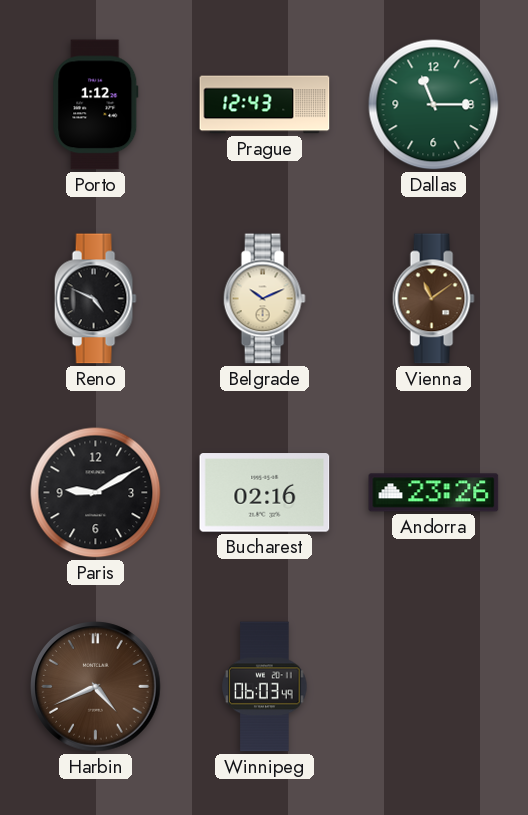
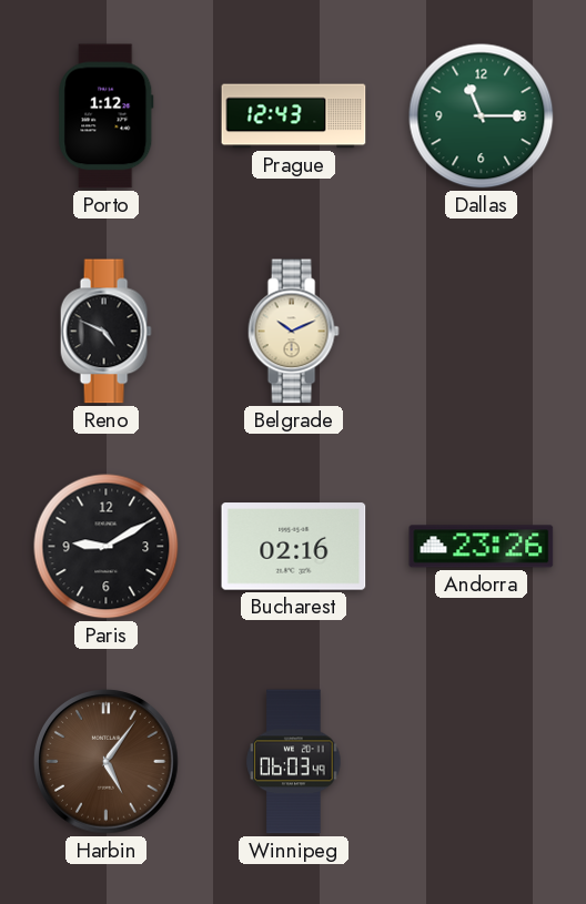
Vienna: 11:09 -> none
Harbin: 4:41 -> 5:06
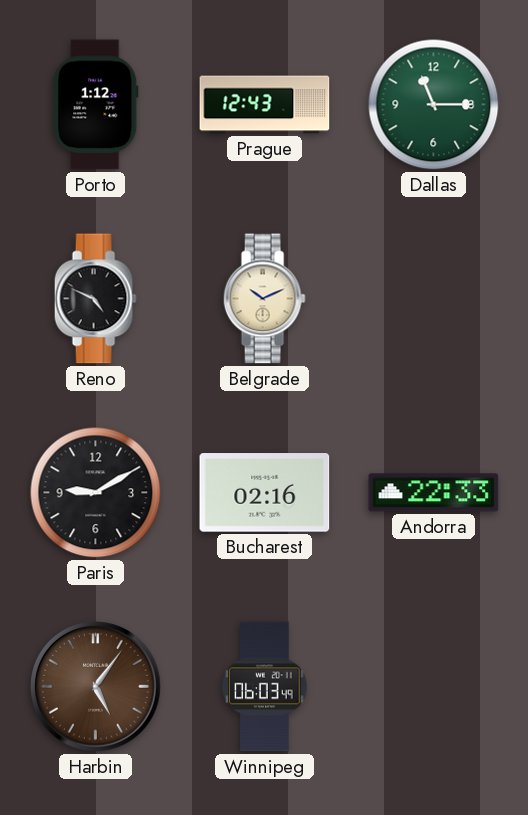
Andorra: 23:26 -> 22:33
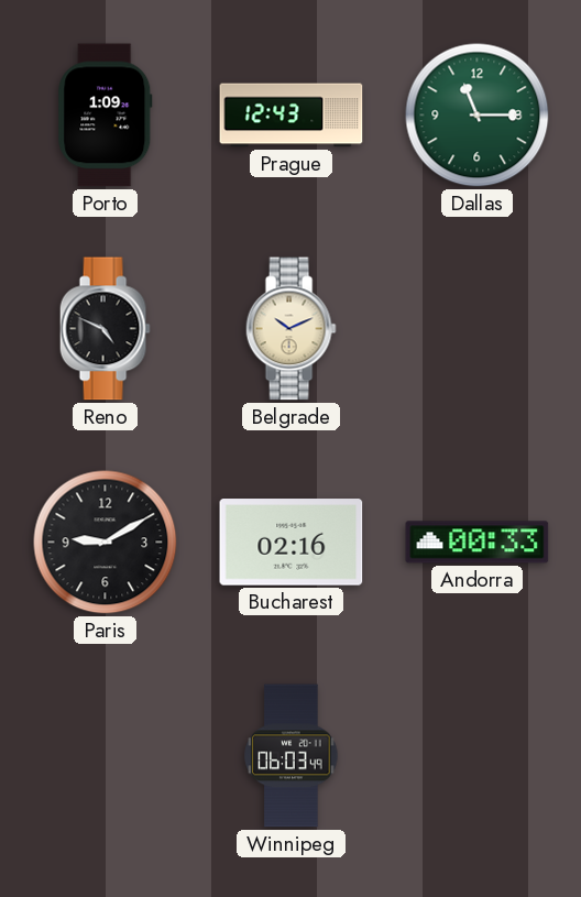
Porto: 1:12 -> 1:09
Andorra: 22:33 -> 00:33
Harbin: 5:06 -> none
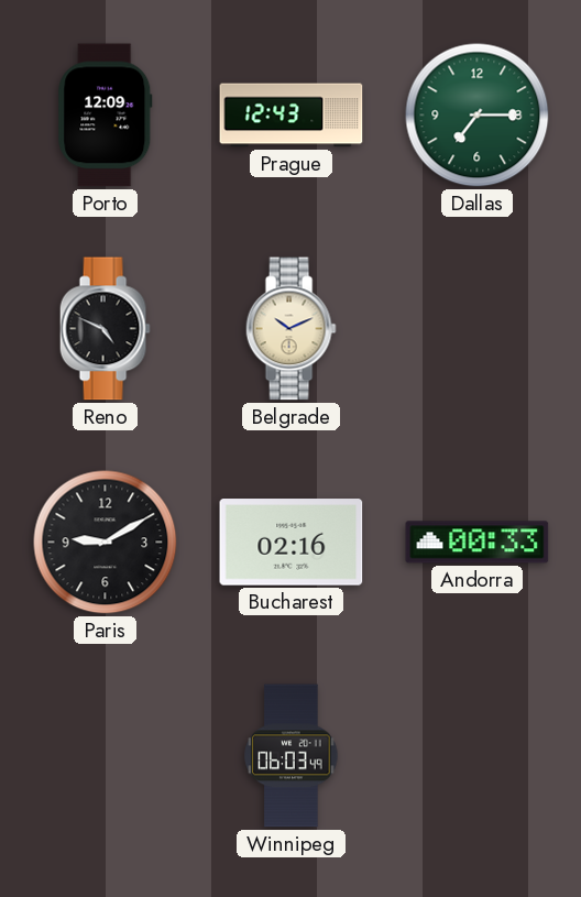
Porto: 1:09 -> 12:09
Dallas: 11:15 -> 7:15
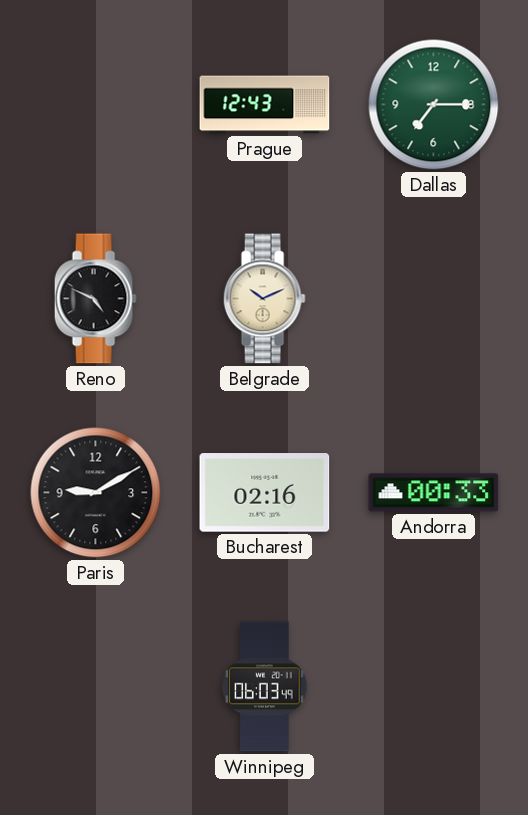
Porto: 12:09 -> none
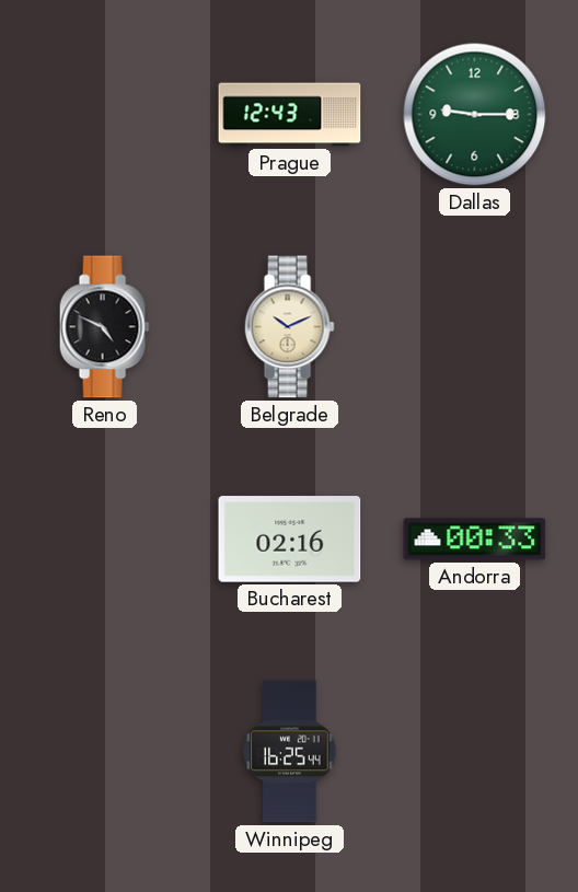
Dallas: 7:15 -> 9:15
Paris: 9:10 -> none
Winnipeg: 06:03 -> 16:25
